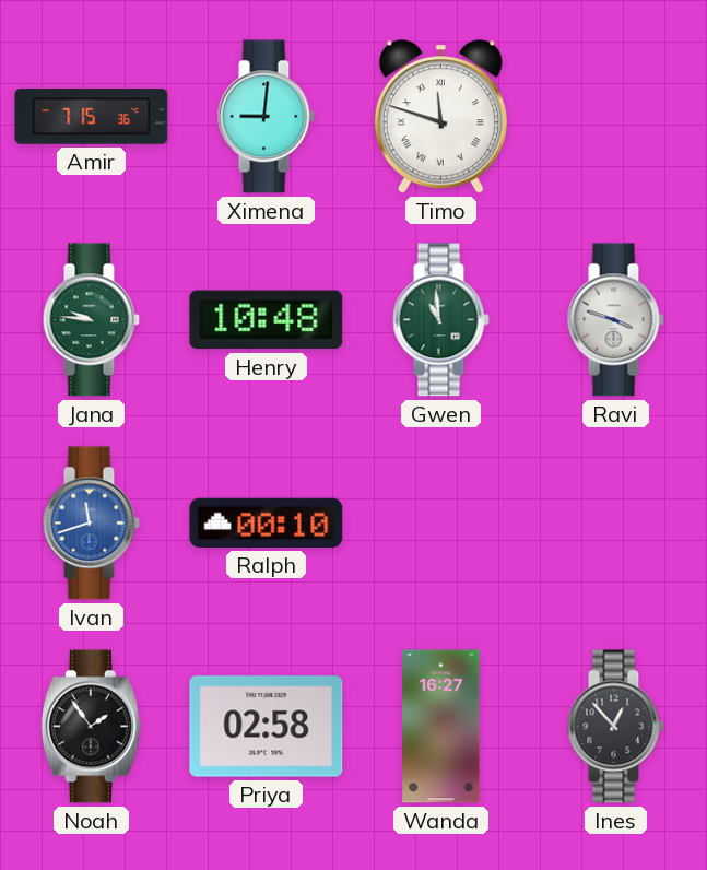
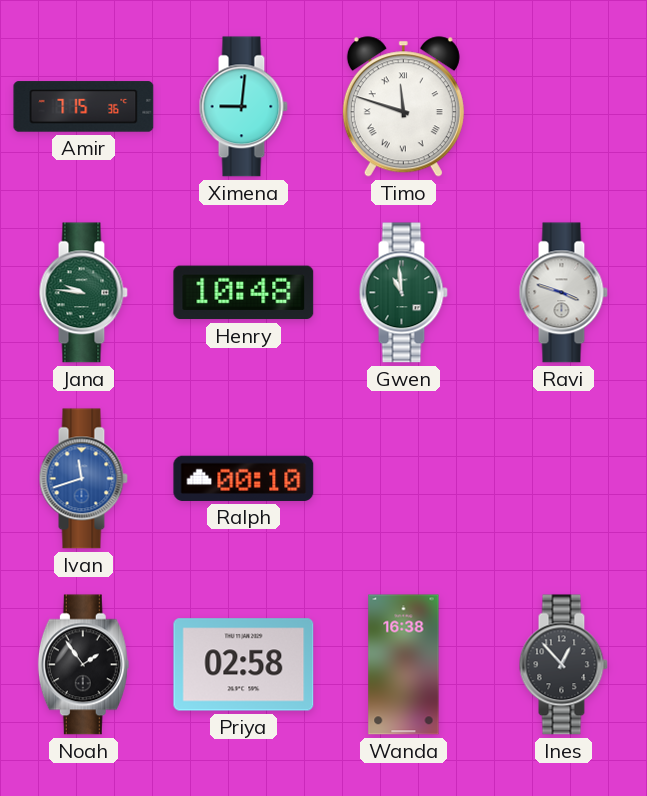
Wanda: 16:27 -> 16:38
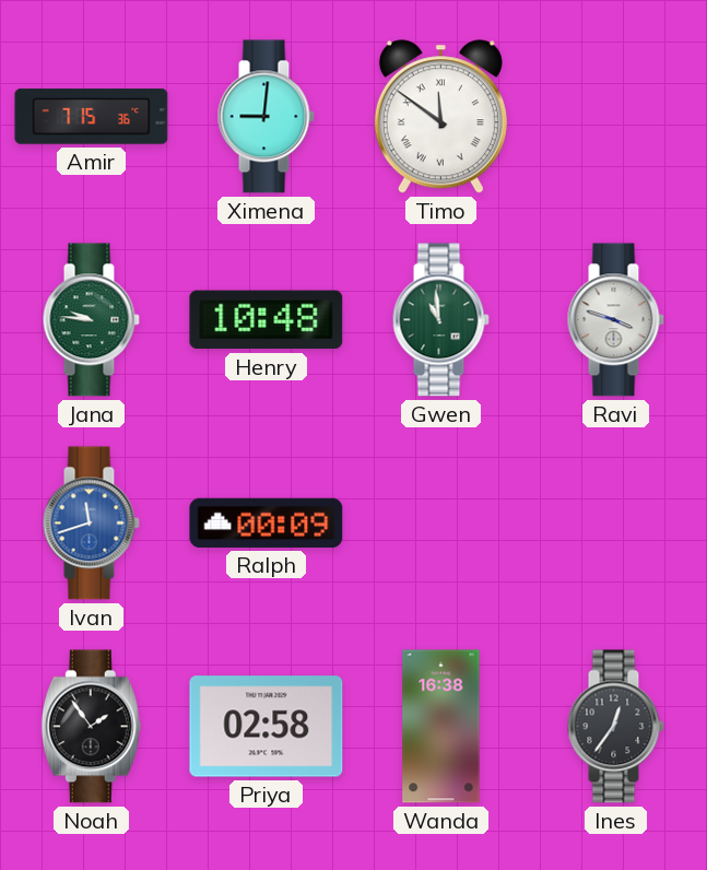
Timo: 11:48 -> 11:51
Ralph: 00:10 -> 00:09
Ines: 12:53 -> 12:36
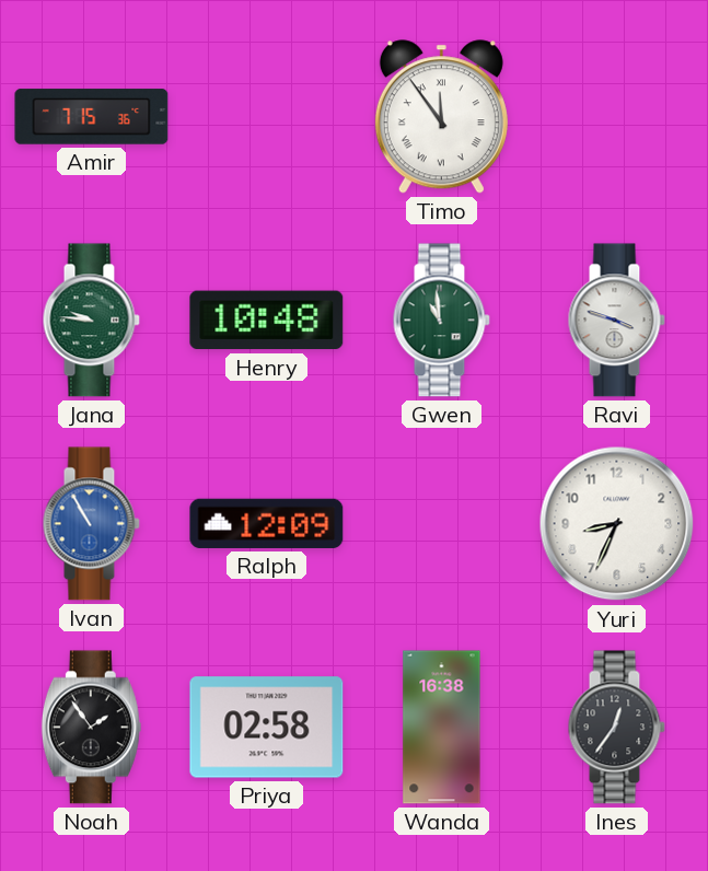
Ximena: 9:01 -> none
Timo: 11:51 -> 11:54
Ivan: 11:42 -> 10:55
Ralph: 00:09 -> 12:09
Yuri: none -> 8:34
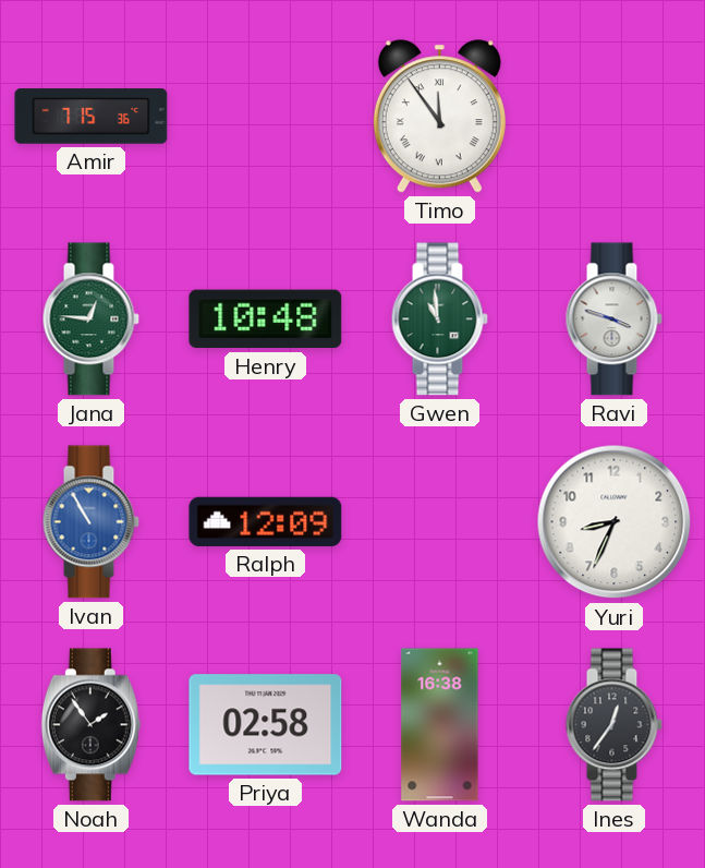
Jana: 9:46 -> 12:46
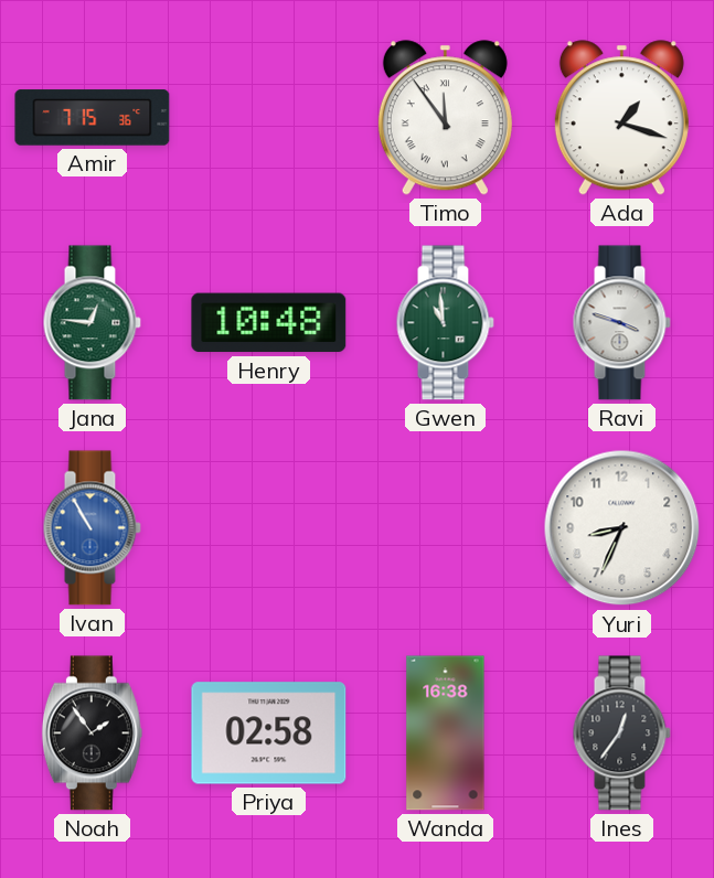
Ada: none -> 1:18
Ralph: 12:09 -> none
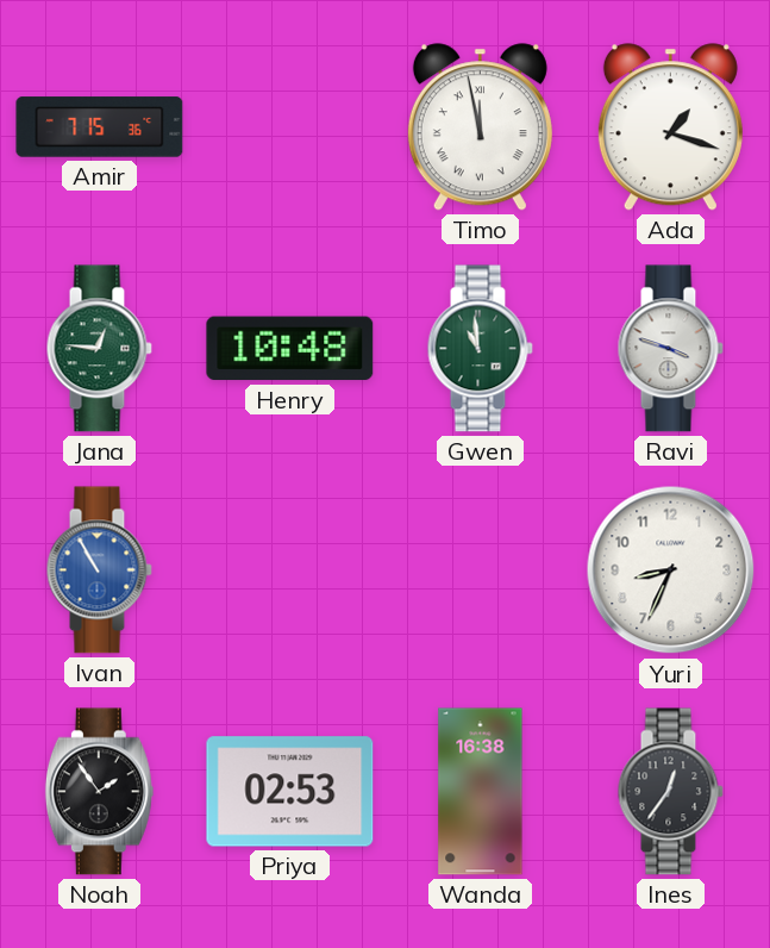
Timo: 11:54 -> 11:58
Priya: 02:58 -> 02:53
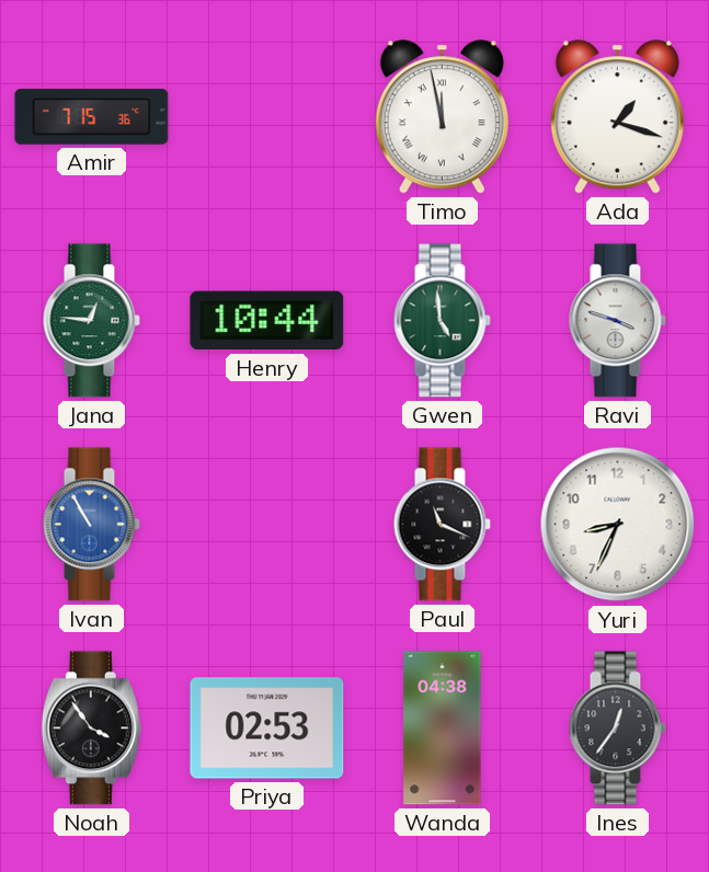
Henry: 10:48 -> 10:44
Gwen: 10:59 -> 4:59
Paul: none -> 11:19
Noah: 1:54 -> 3:54
Wanda: 16:38 -> 04:38
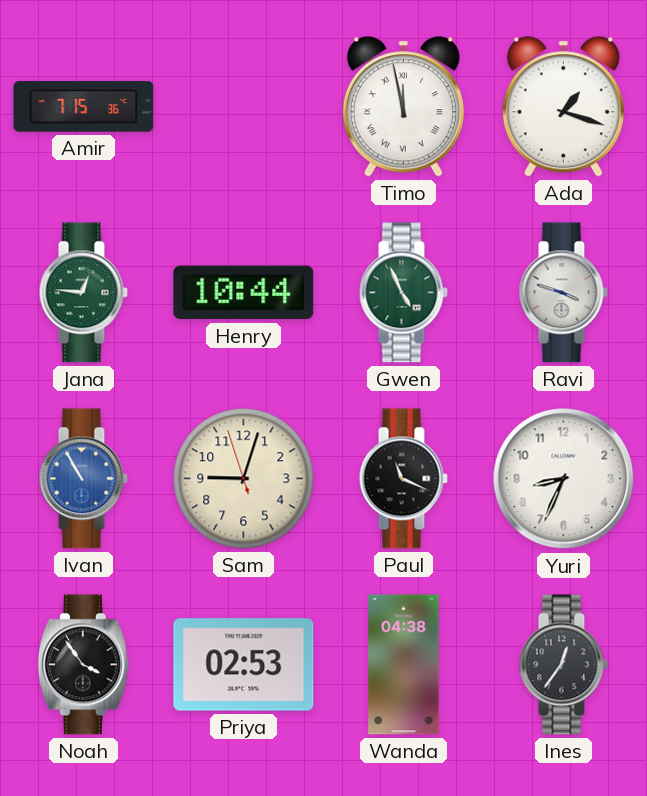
Gwen: 4:59 -> 4:56
Sam: none -> 9:02
